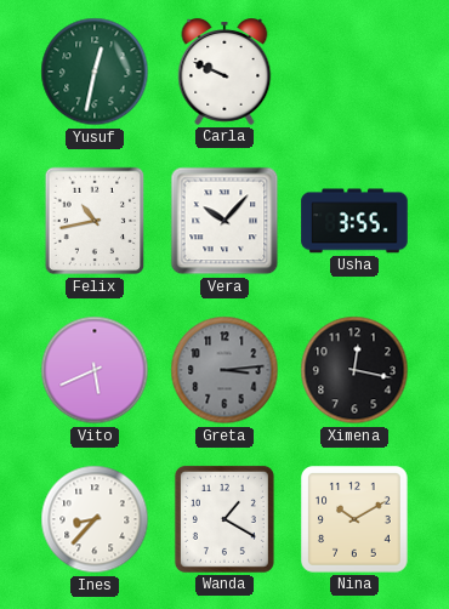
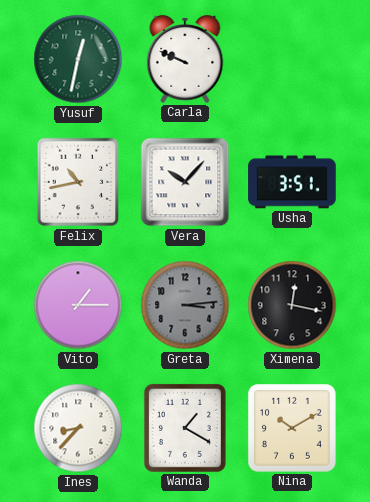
Usha: 3:55 -> 3:51
Vito: 5:41 -> 1:15
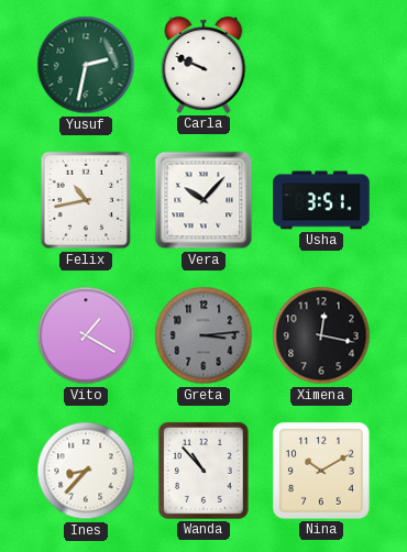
Yusuf: 12:32 -> 2:32
Vito: 1:15 -> 1:20
Wanda: 1:20 -> 10:53
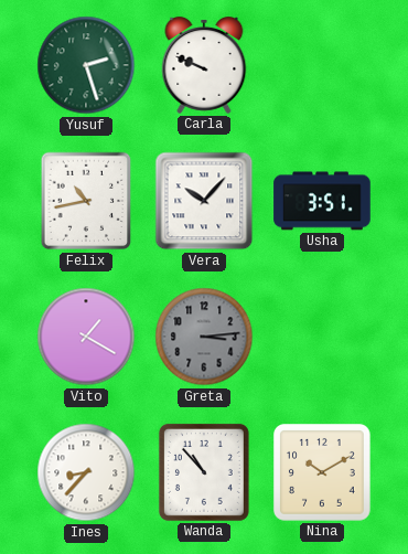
Yusuf: 2:32 -> 2:27
Ximena: 12:17 -> none
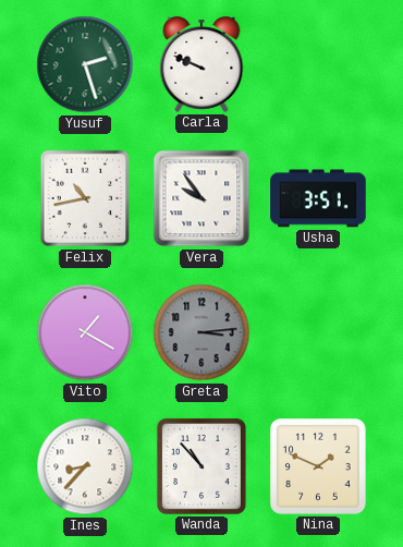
Vera: 10:07 -> 9:54
Nina: 10:10 -> 1:49
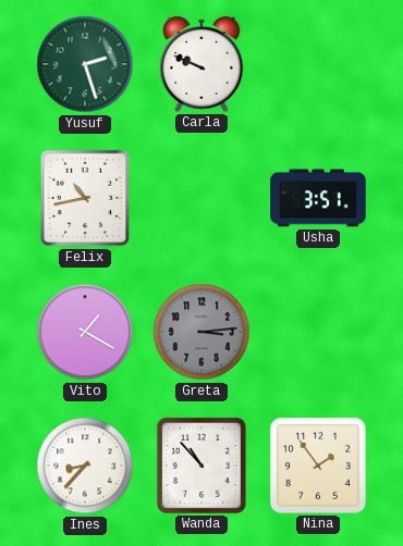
Vera: 9:54 -> none
Nina: 1:49 -> 1:54
